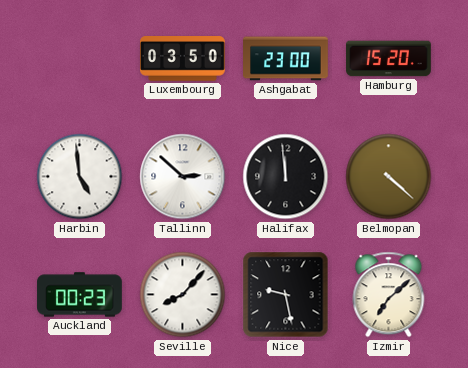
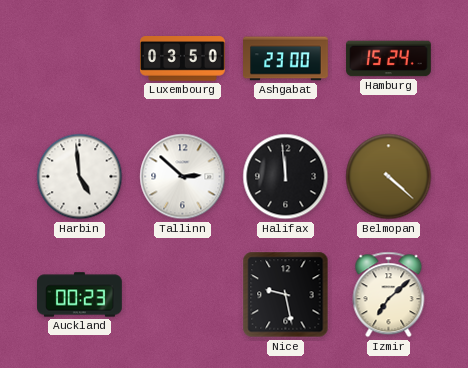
Hamburg: 15:20 -> 15:24
Seville: 8:07 -> none
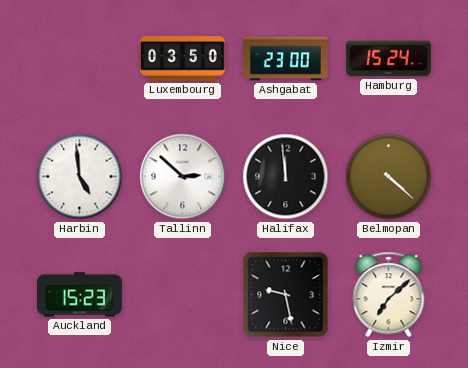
Auckland: 00:23 -> 15:23
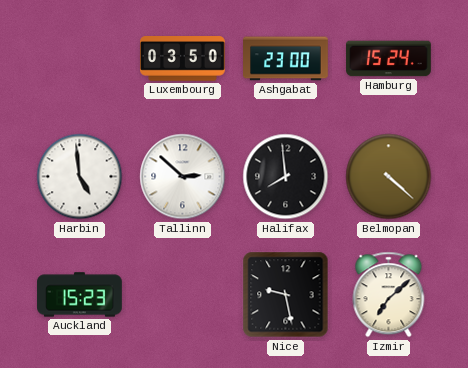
Halifax: 11:59 -> 7:59
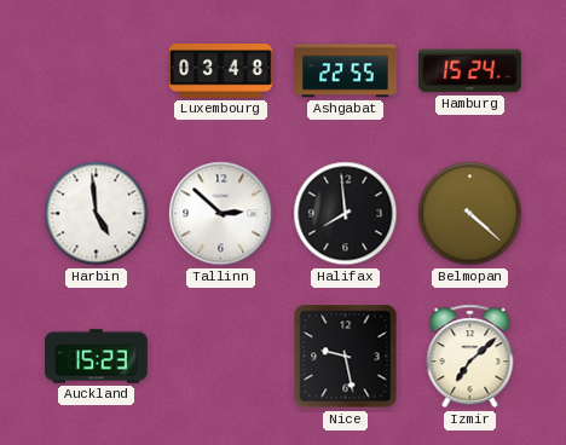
Luxembourg: 03:50 -> 03:48
Ashgabat: 23:00 -> 22:55
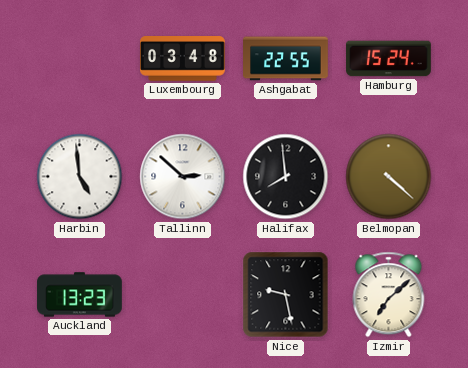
Auckland: 15:23 -> 13:23
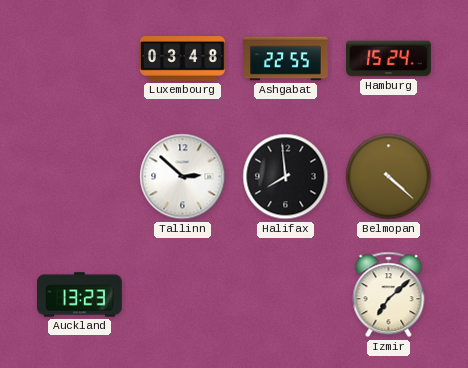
Harbin: 4:59 -> none
Nice: 9:28 -> none
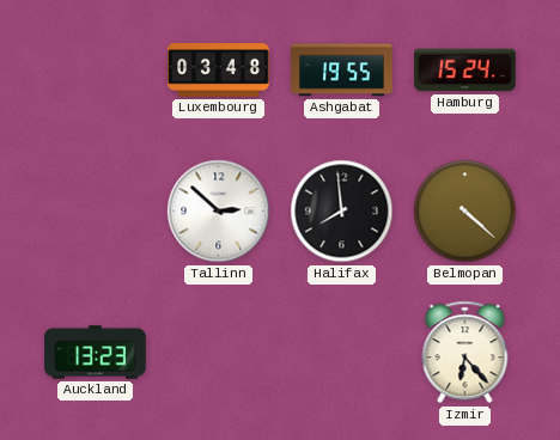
Ashgabat: 22:55 -> 19:55
Izmir: 7:08 -> 6:23
